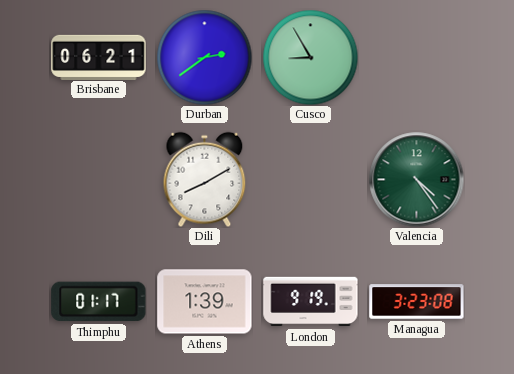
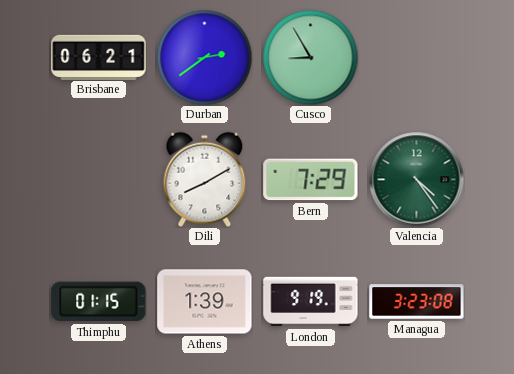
Bern: none -> 7:29
Thimphu: 01:17 -> 01:15
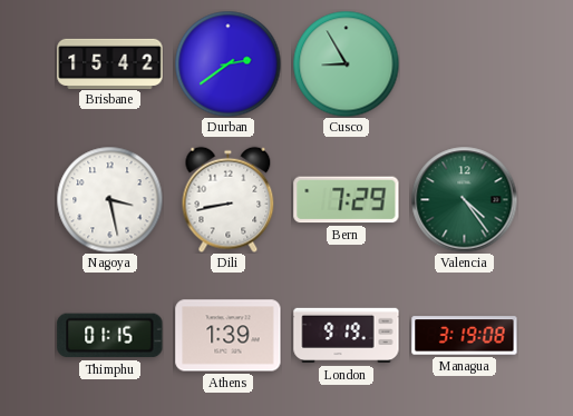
Brisbane: 06:21 -> 15:42
Nagoya: none -> 3:28
Dili: 8:10 -> 8:43
Managua: 3:23 -> 3:19
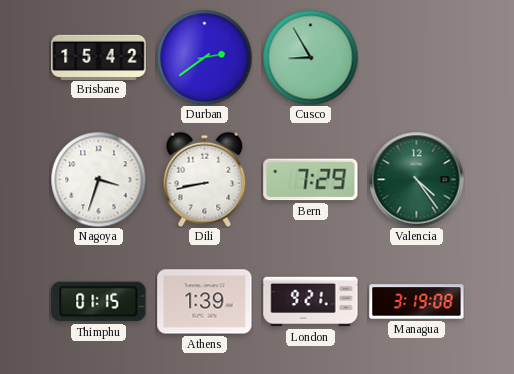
Nagoya: 3:28 -> 3:33
London: 9:19 -> 9:21
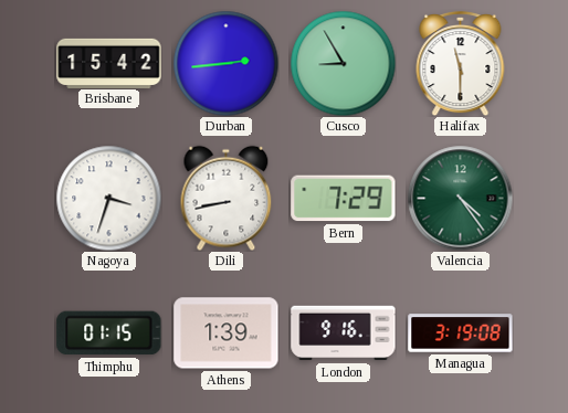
Durban: 2:39 -> 2:44
Halifax: none -> 11:30
London: 9:21 -> 9:16
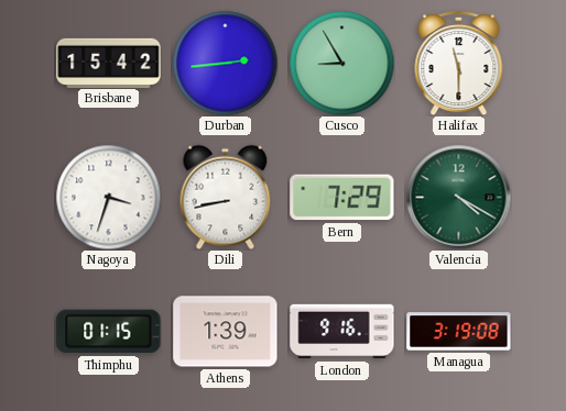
Valencia: 4:24 -> 4:20
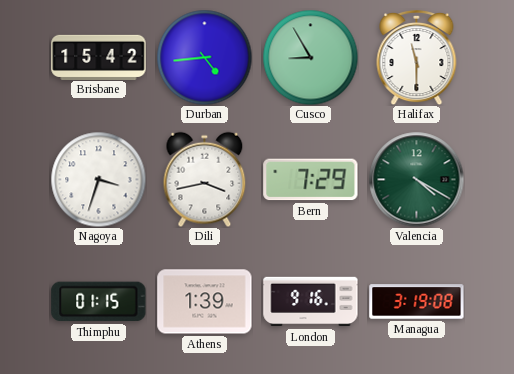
Durban: 2:44 -> 4:44
Dili: 8:43 -> 3:43
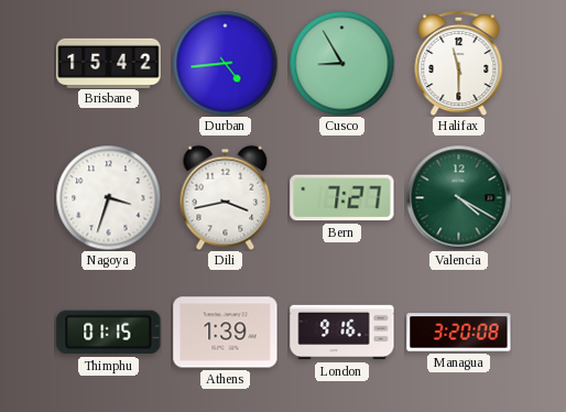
Bern: 7:29 -> 7:27
Managua: 3:19 -> 3:20
